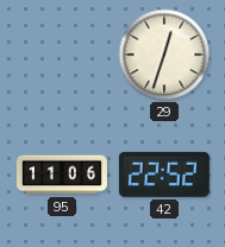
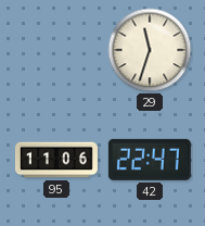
29: 12:33 -> 11:33
42: 22:52 -> 22:47
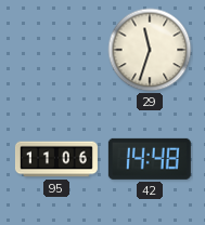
42: 22:47 -> 14:48
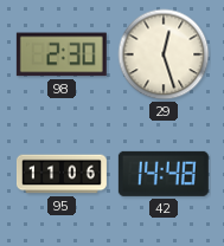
98: none -> 2:30
29: 11:33 -> 12:27
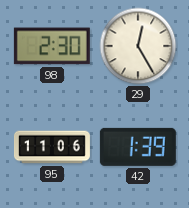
29: 12:27 -> 12:25
42: 14:48 -> 1:39
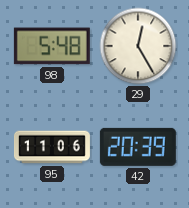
98: 2:30 -> 5:48
42: 1:39 -> 20:39
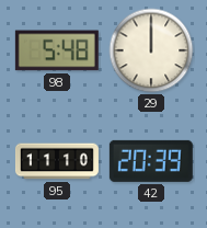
29: 12:25 -> 12:00
95: 11:06 -> 11:10
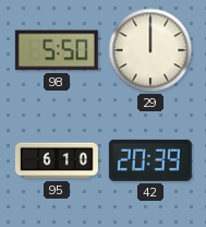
98: 5:48 -> 5:50
95: 11:10 -> 6:10
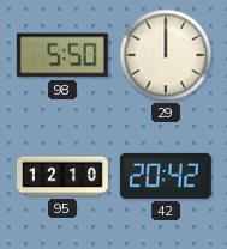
95: 6:10 -> 12:10
42: 20:39 -> 20:42
